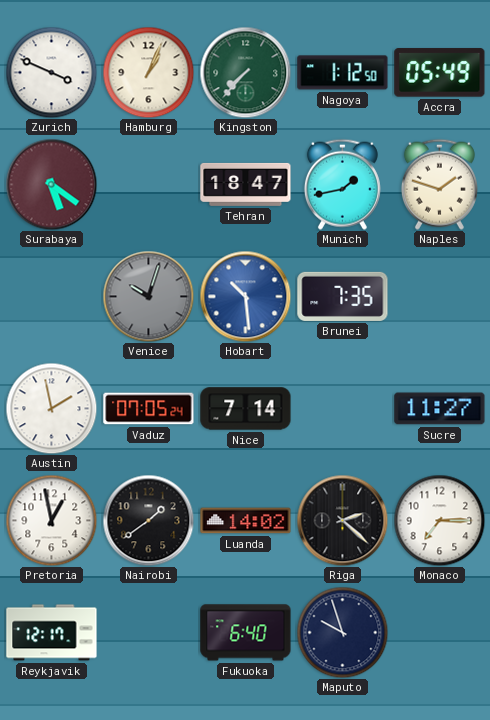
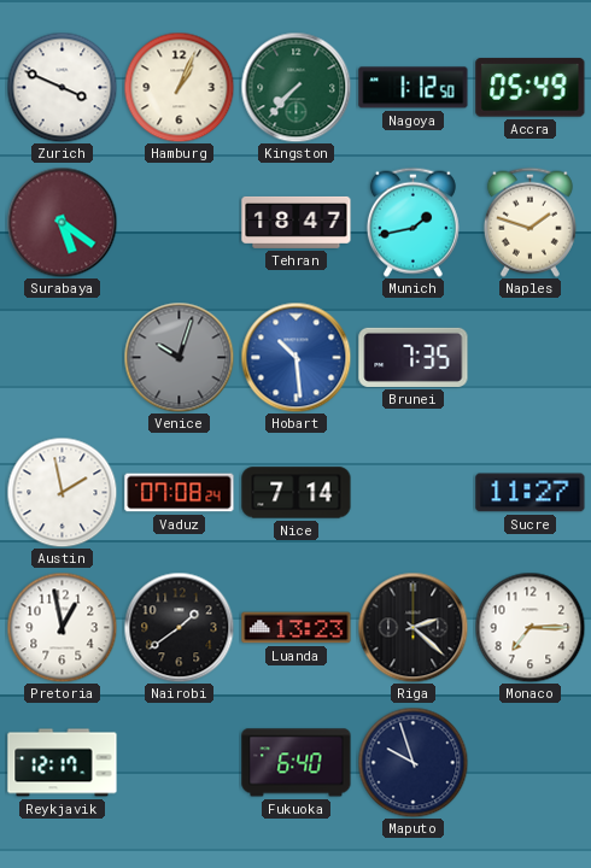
Vaduz: 07:05 -> 07:08
Luanda: 14:02 -> 13:23
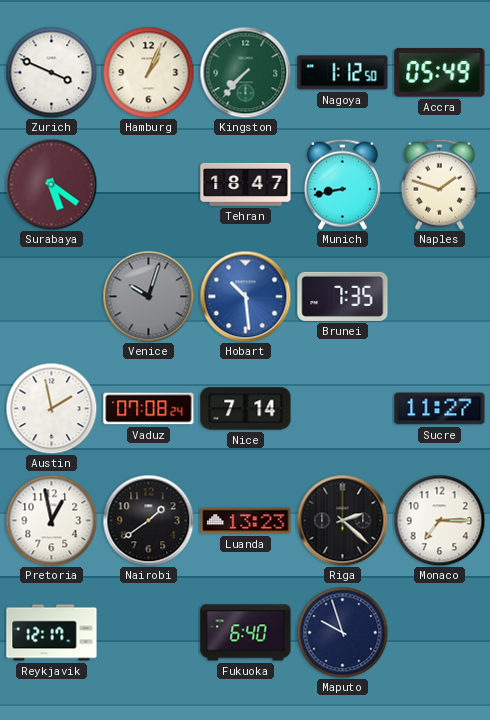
Munich: 1:43 -> 8:43
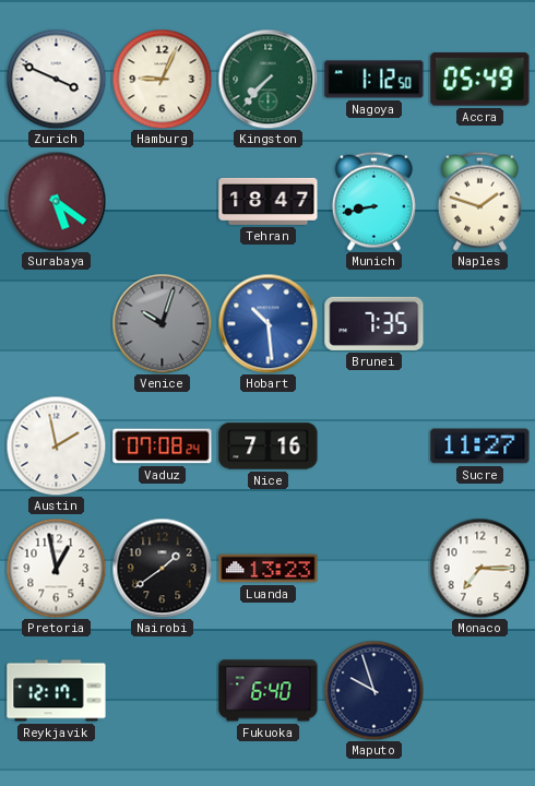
Hamburg: 1:04 -> 9:04
Nice: 7:14 -> 7:16
Riga: 2:22 -> none
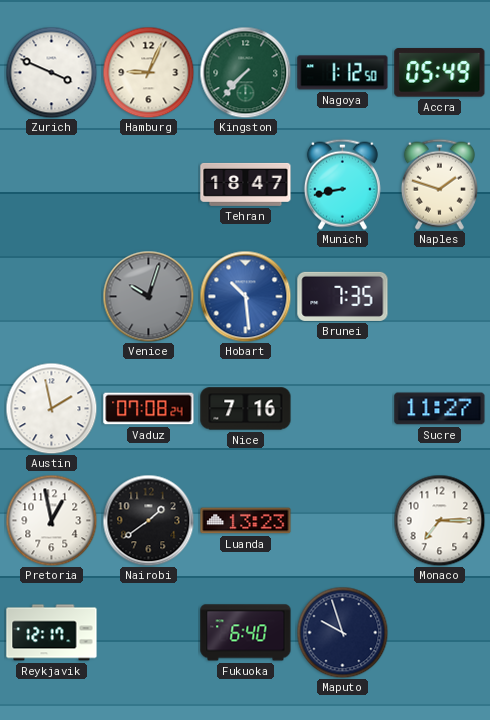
Surabaya: 5:21 -> none
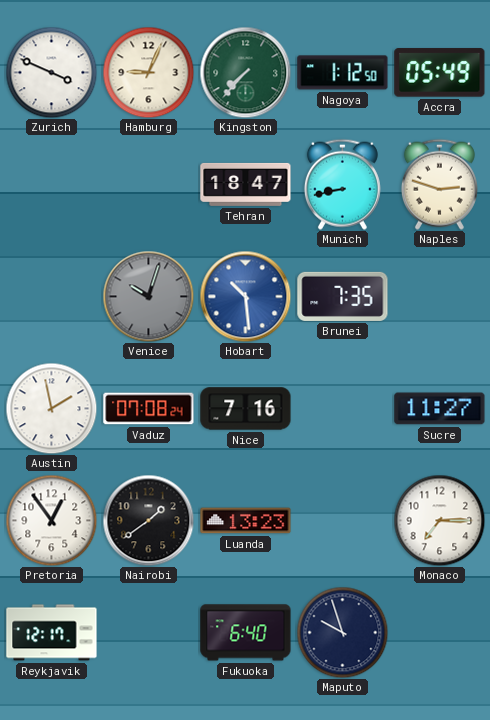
Naples: 1:48 -> 2:48
Pretoria: 12:58 -> 12:54
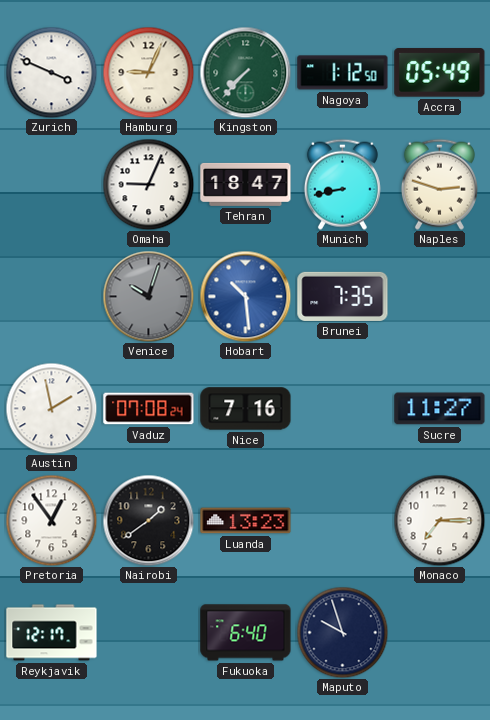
Omaha: none -> 9:04
